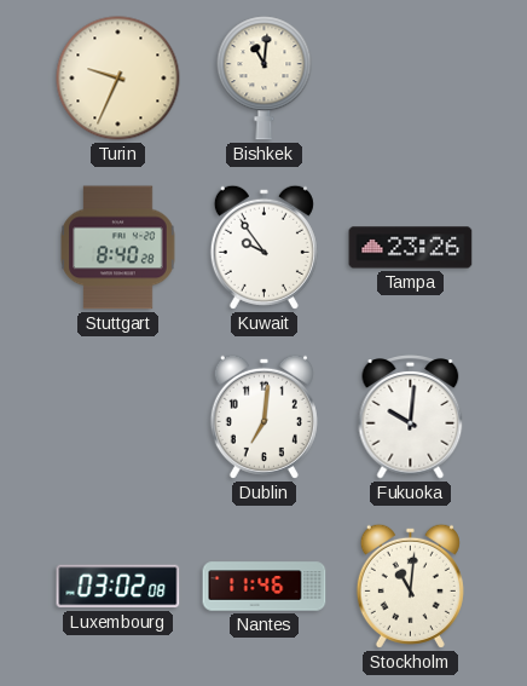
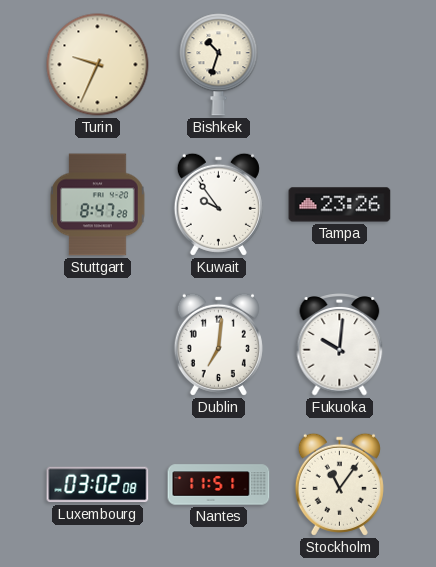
Bishkek: 11:01 -> 10:33
Stuttgart: 8:40 -> 8:47
Nantes: 11:46 -> 11:51
Stockholm: 11:01 -> 11:06
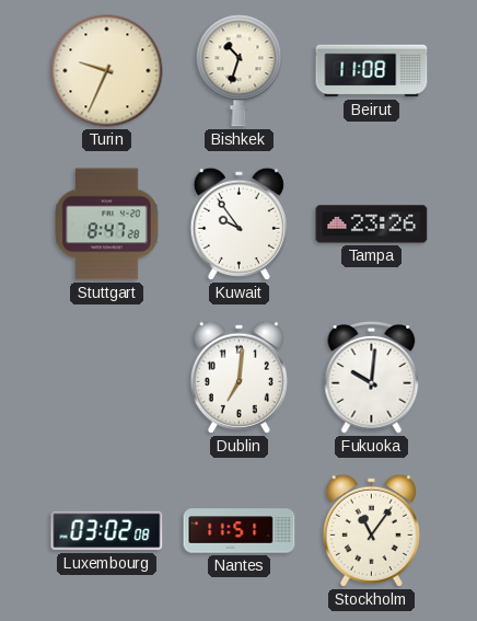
Beirut: none -> 11:08
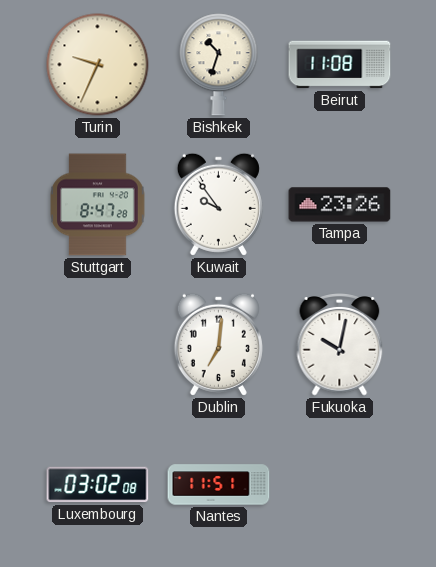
Fukuoka: 10:01 -> 10:02
Stockholm: 11:06 -> none
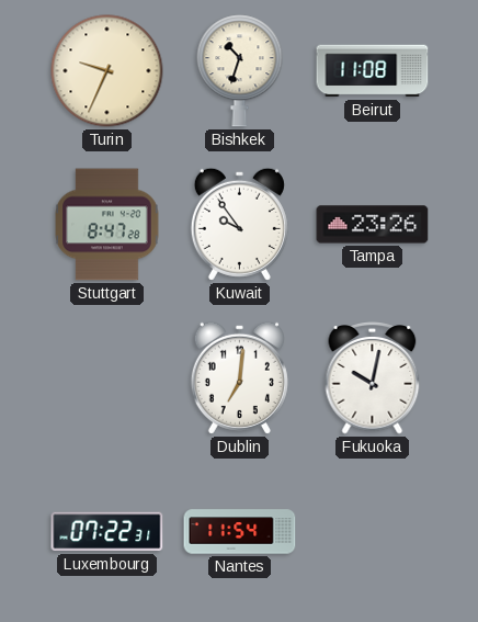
Luxembourg: 03:02 -> 07:22
Nantes: 11:51 -> 11:54
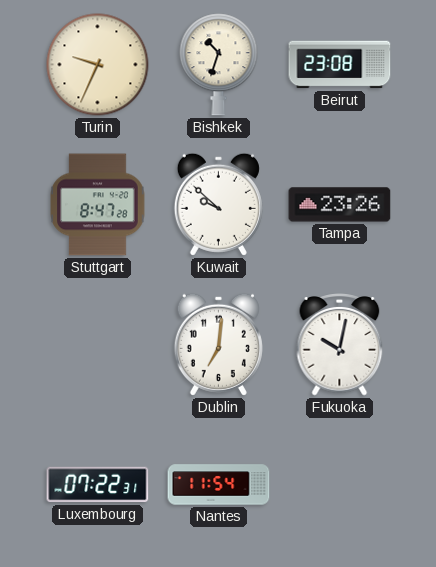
Beirut: 11:08 -> 23:08
Kuwait: 9:54 -> 9:52
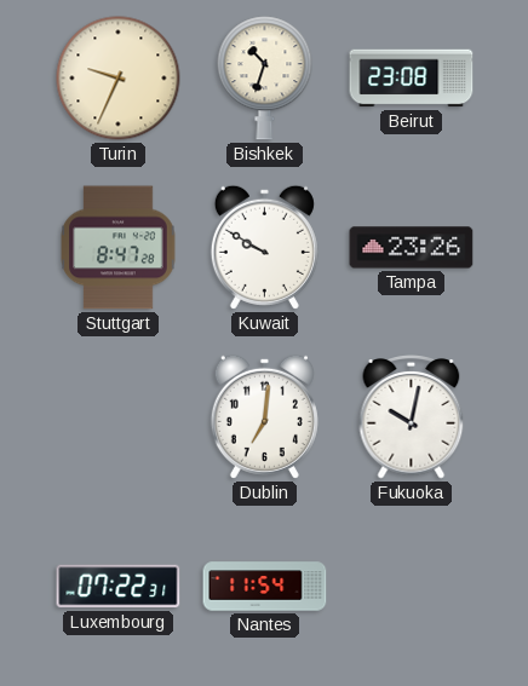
Kuwait: 9:52 -> 9:50
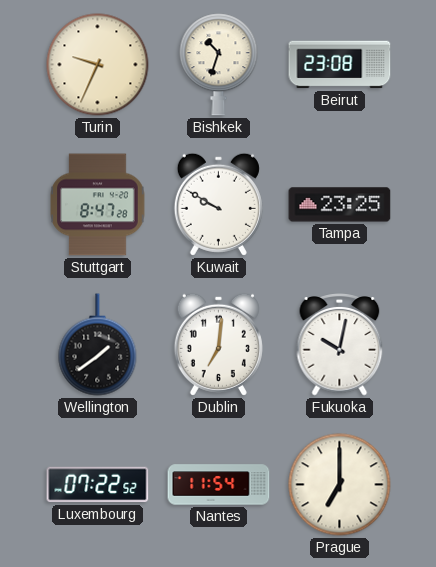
Tampa: 23:26 -> 23:25
Wellington: none -> 1:39
Luxembourg: 07:22:31 -> 07:22:52
Prague: none -> 7:00
